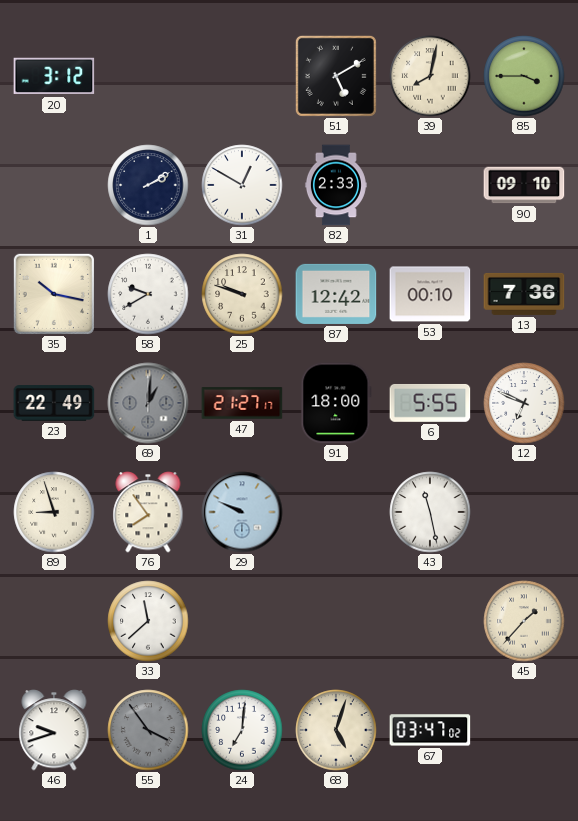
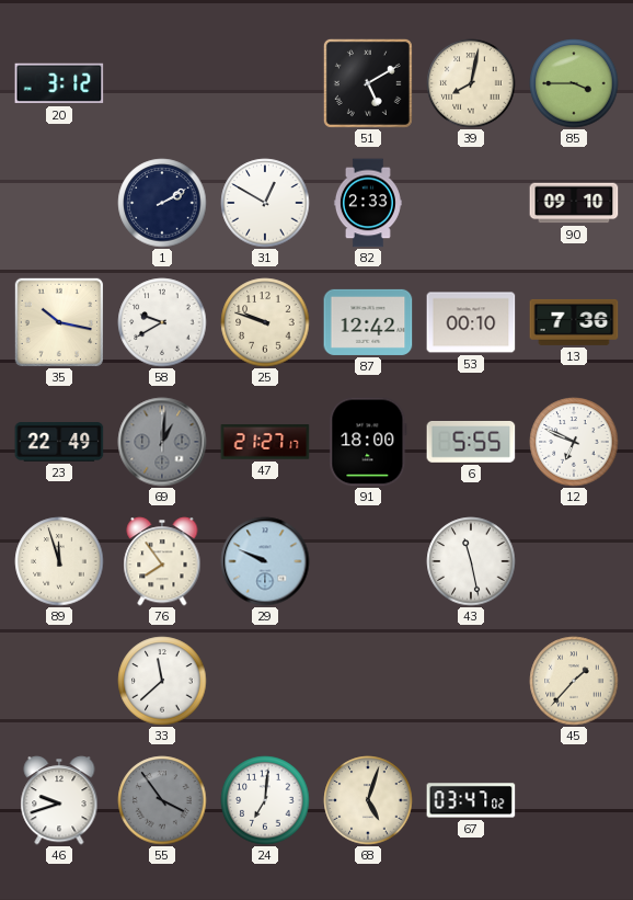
89: 8:57 -> 11:57
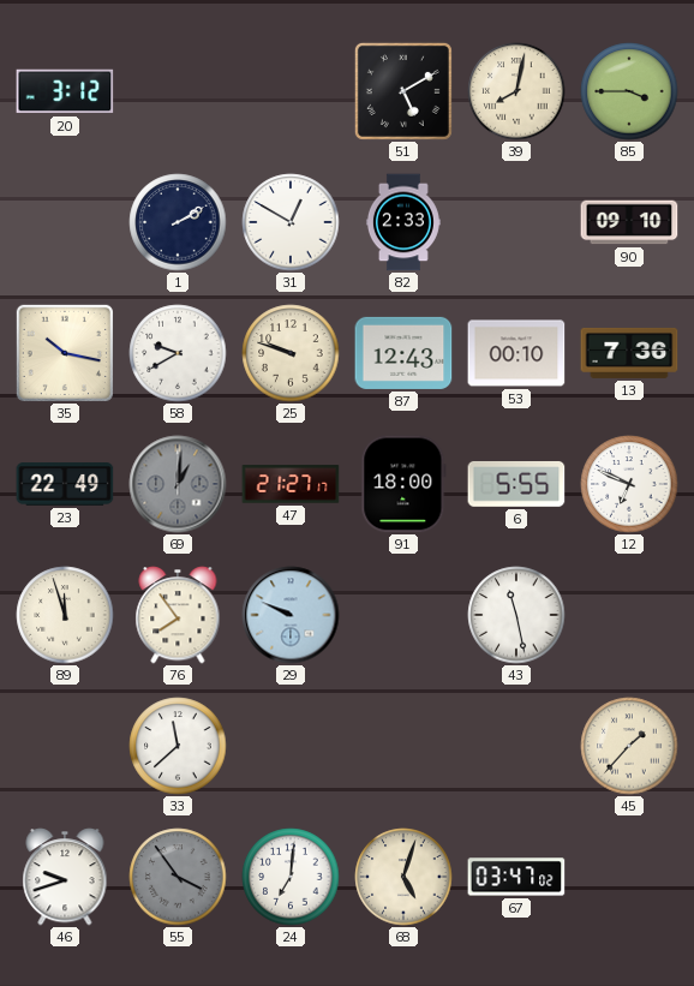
87: 12:42 -> 12:43
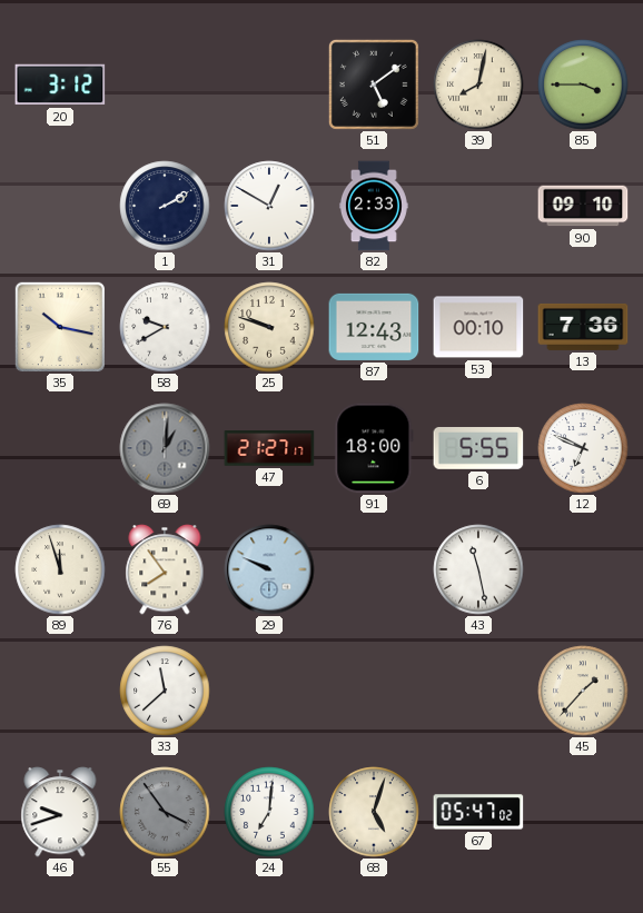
51: 5:10 -> 5:09
23: 22:49 -> none
67: 03:47 -> 05:47
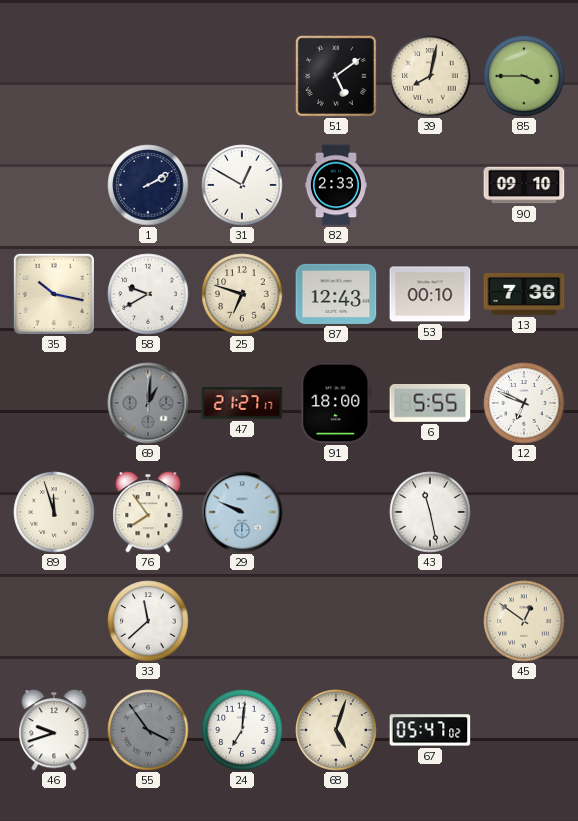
20: 3:12 -> none
25: 9:48 -> 6:48
45: 1:37 -> 12:51
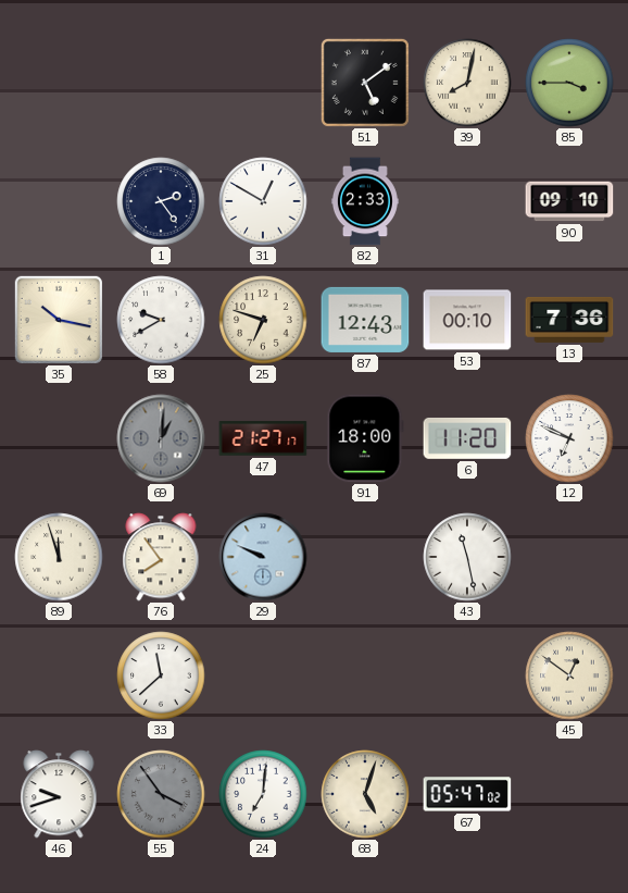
1: 2:10 -> 2:24
6: 5:55 -> 11:20
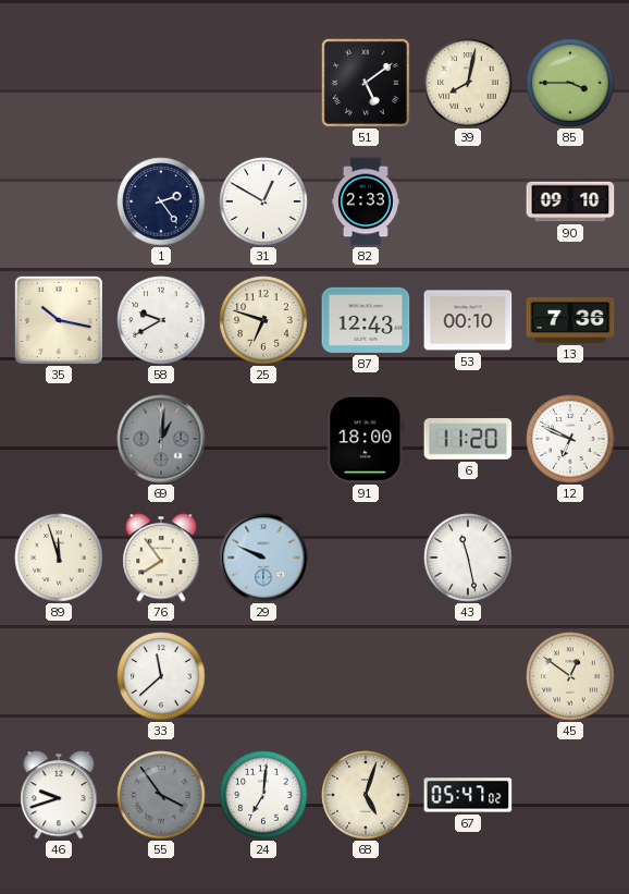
47: 21:27 -> none
